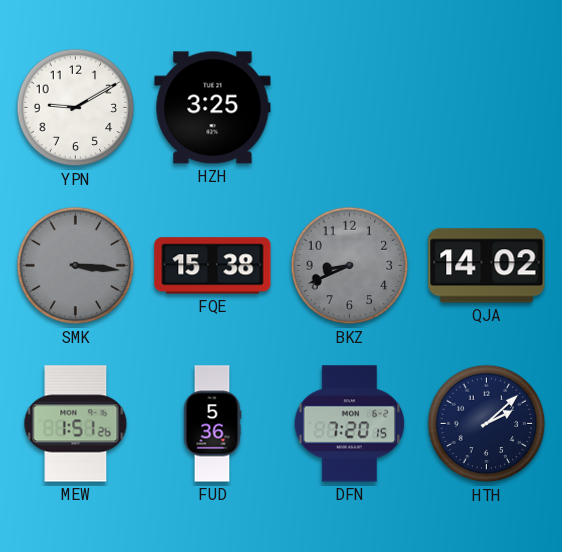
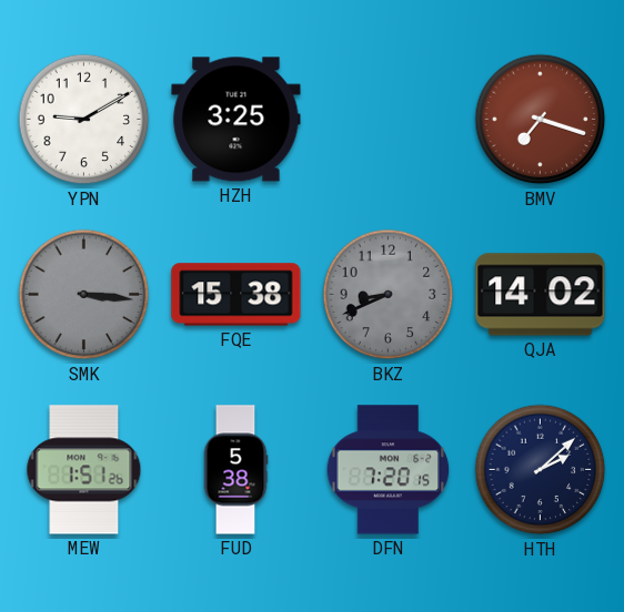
BMV: none -> 7:18
FUD: 5:36 -> 5:38
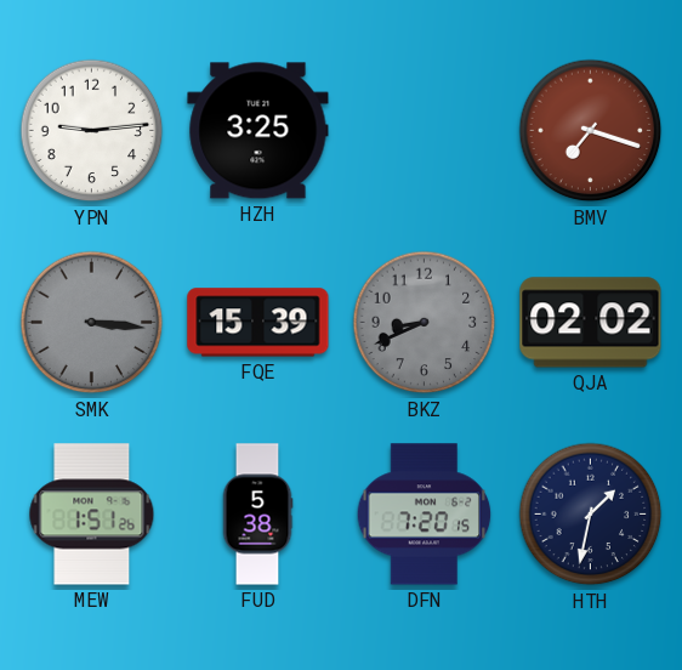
YPN: 9:10 -> 9:14
FQE: 15:38 -> 15:39
QJA: 14:02 -> 02:02
HTH: 2:08 -> 1:32
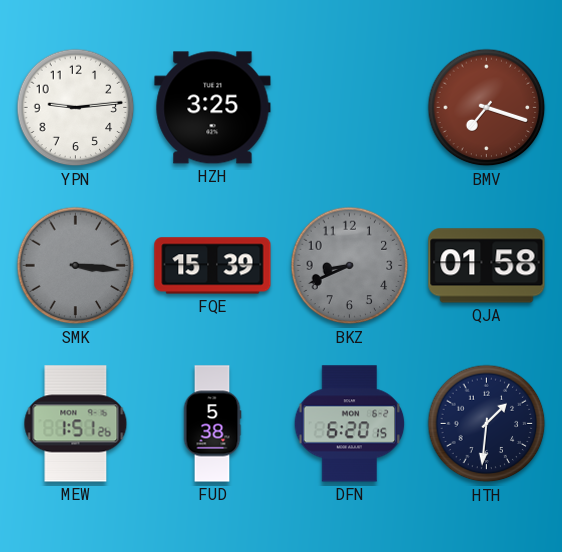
QJA: 02:02 -> 01:58
DFN: 7:20 -> 6:20
HTH: 1:32 -> 1:31
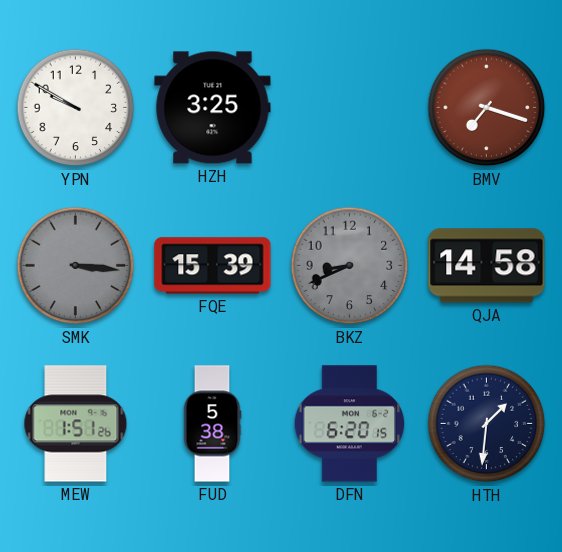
YPN: 9:14 -> 9:50
QJA: 01:58 -> 14:58
